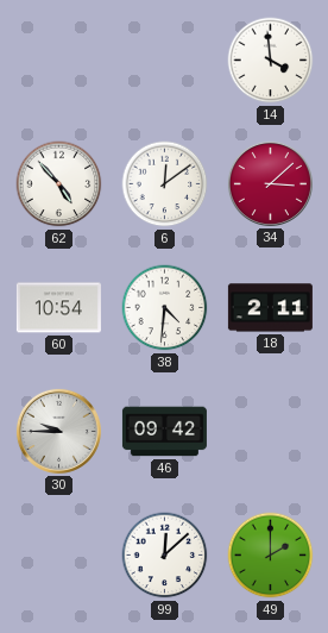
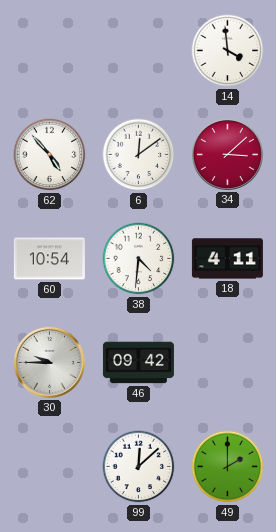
18: 2:11 -> 4:11
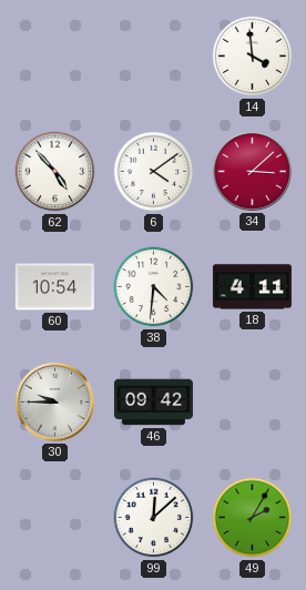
6: 12:09 -> 4:09
49: 2:00 -> 2:05
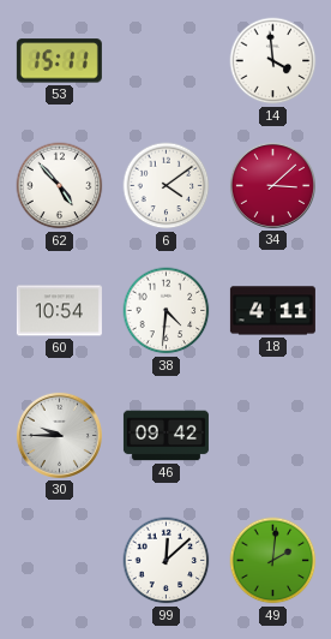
53: none -> 15:11
49: 2:05 -> 2:01
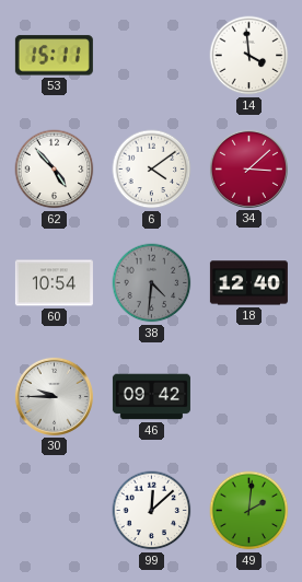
38 dial: white -> grey
18: 4:11 -> 12:40
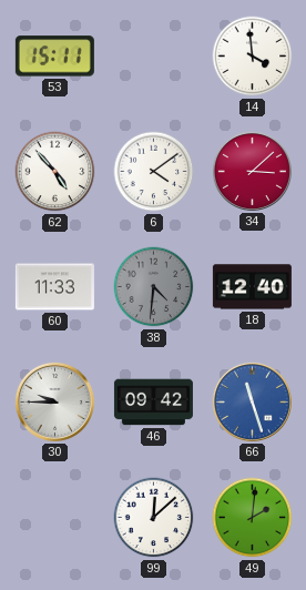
60: 10:54 -> 11:33
66: none -> 11:27
